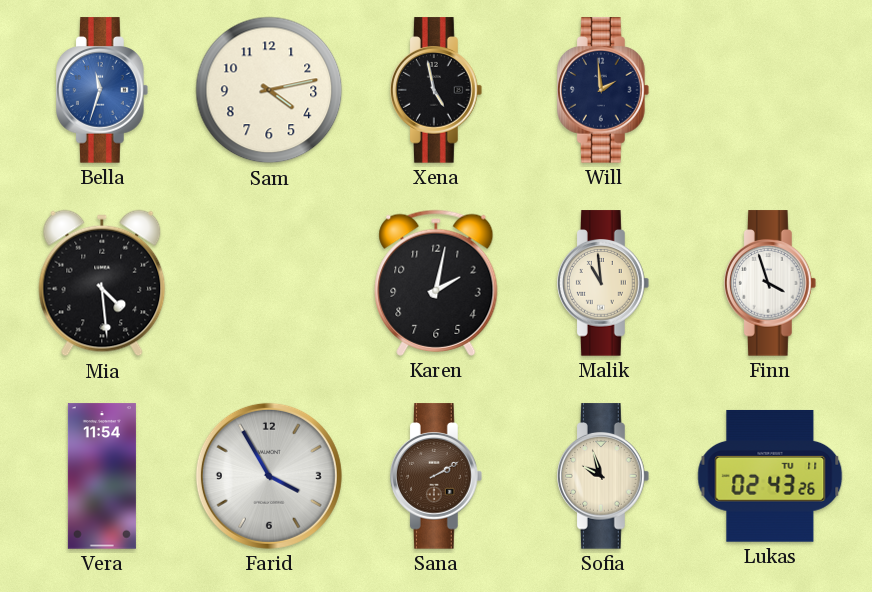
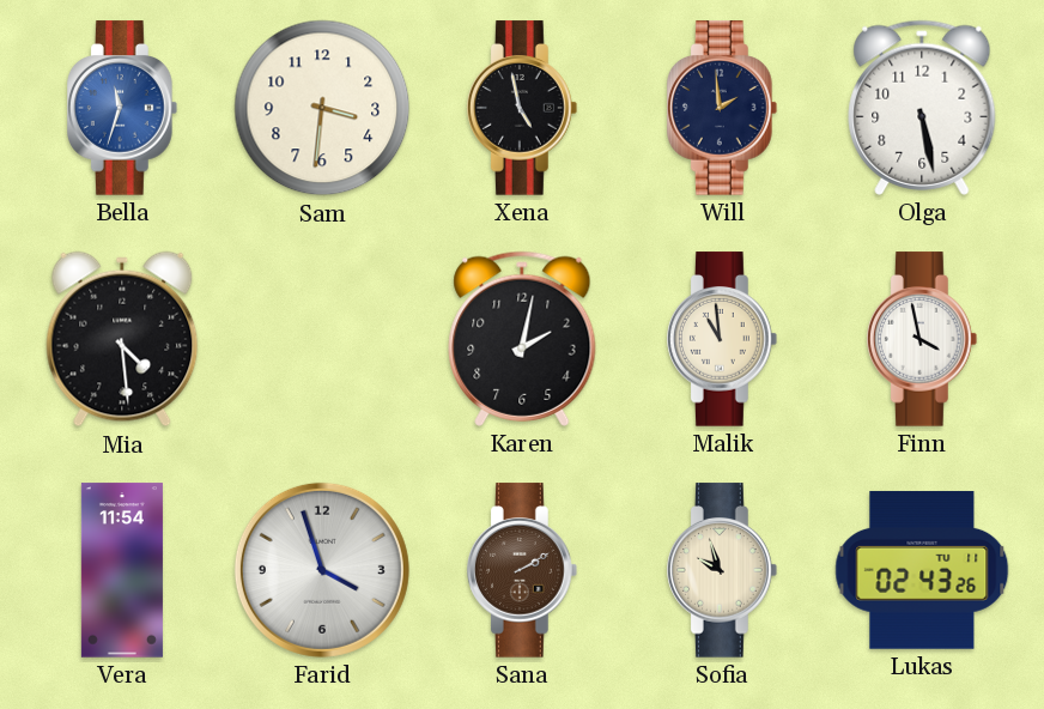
Sam: 4:13 -> 3:31
Olga: none -> 5:28
Finn: 3:57 -> 3:58
Farid: 3:55 -> 3:57
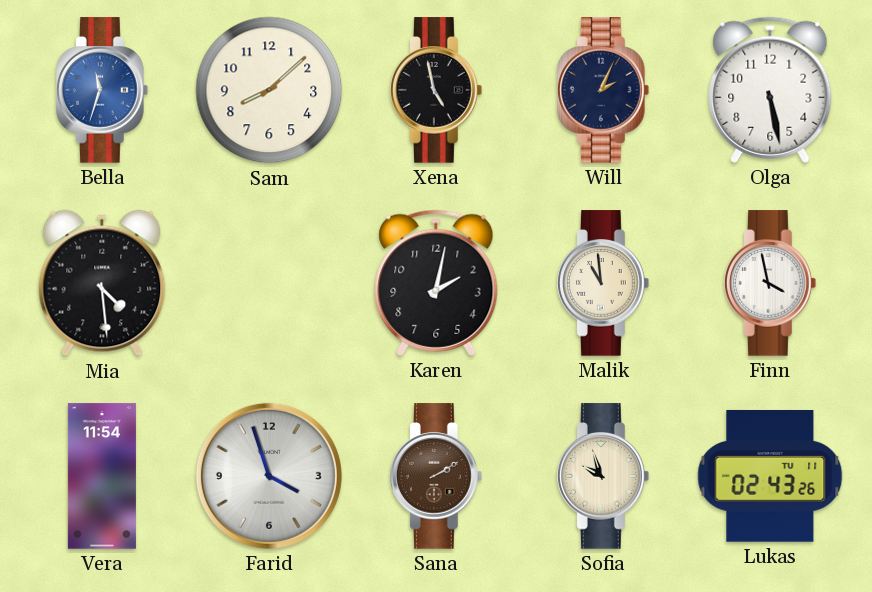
Sam: 3:31 -> 8:08
Will: 1:59 -> 2:04
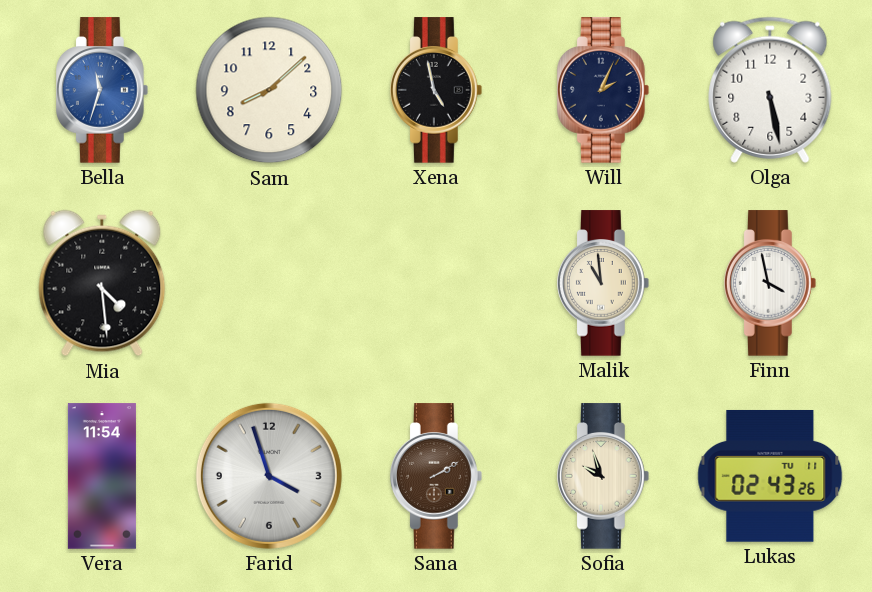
Karen: 2:02 -> none
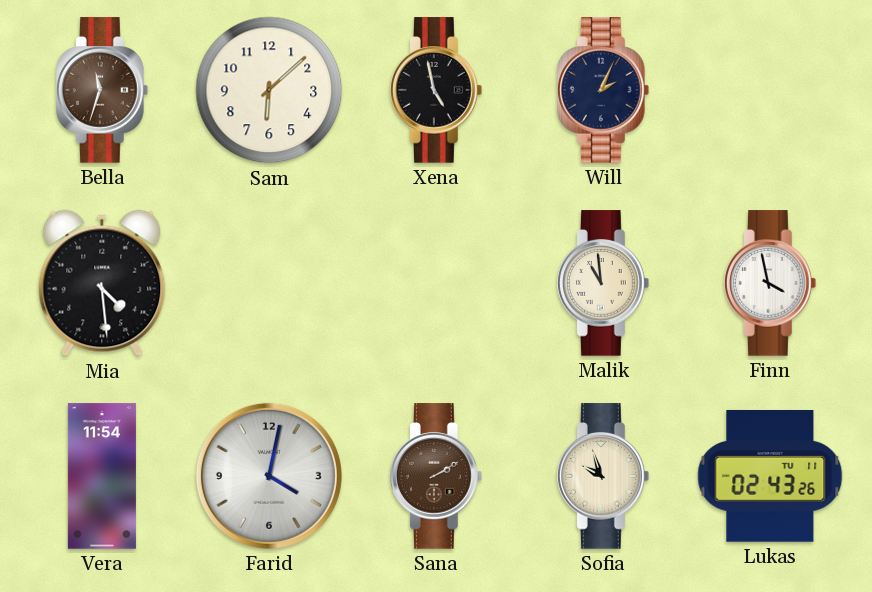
Bella dial: blue -> brown
Sam: 8:08 -> 6:08
Olga: 5:28 -> none
Farid: 3:57 -> 4:02
